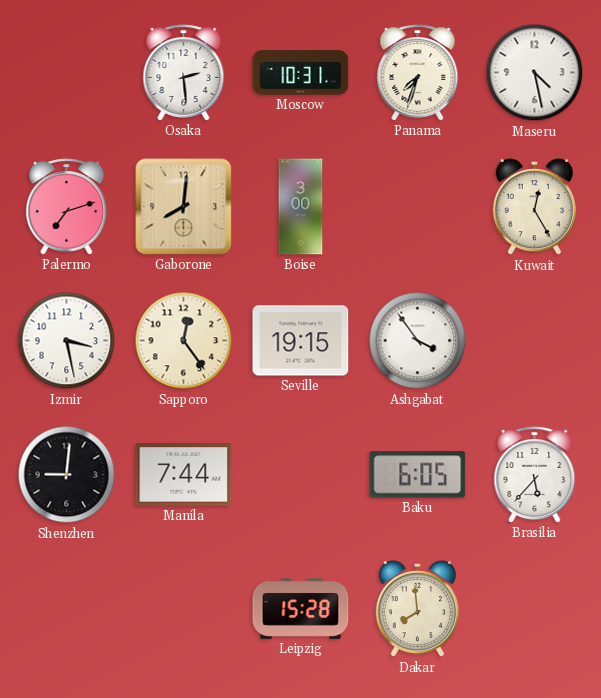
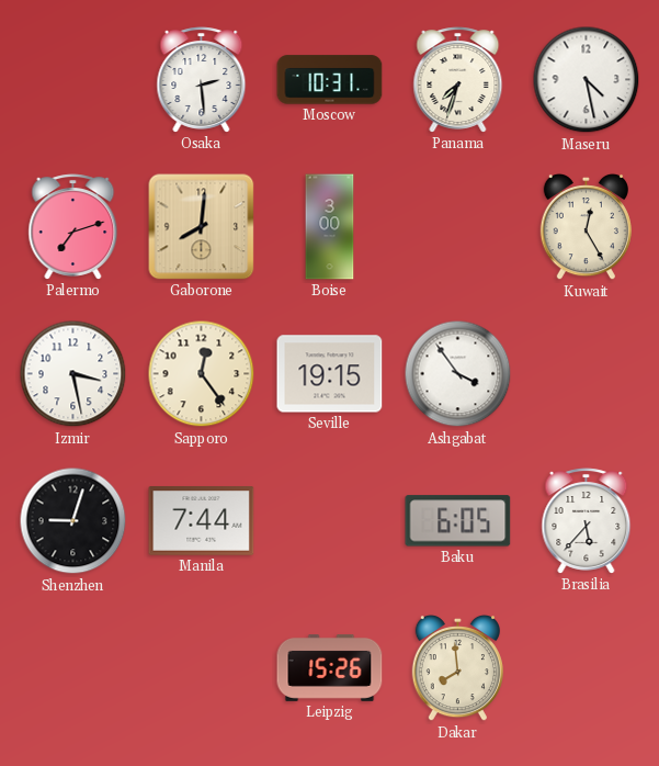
Shenzhen: 9:01 -> 9:03
Leipzig: 15:28 -> 15:26
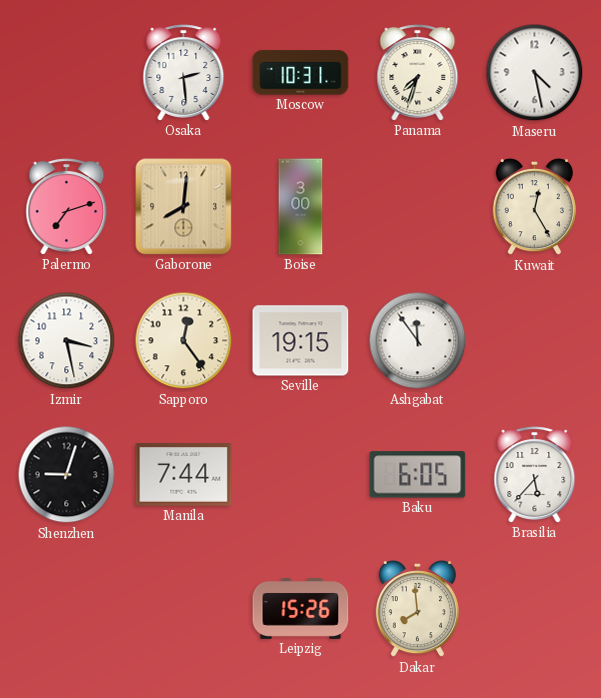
Ashgabat: 3:54 -> 11:54
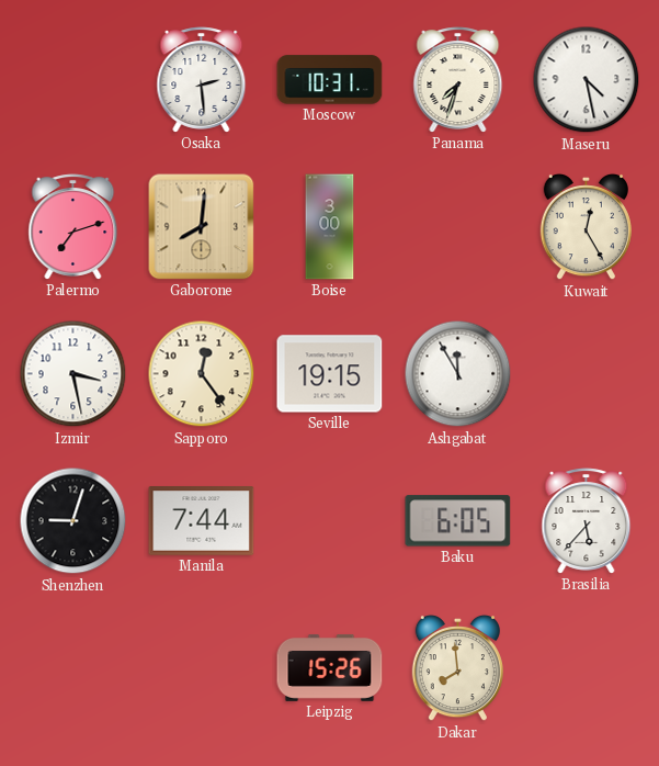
Ashgabat: 11:54 -> 11:55
